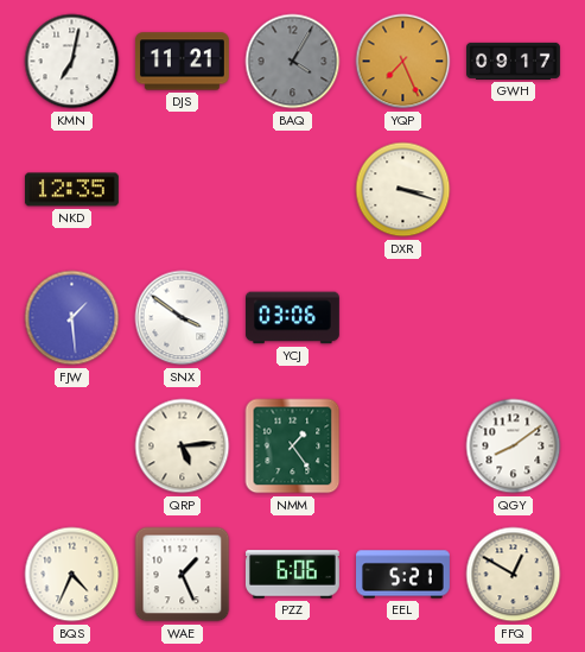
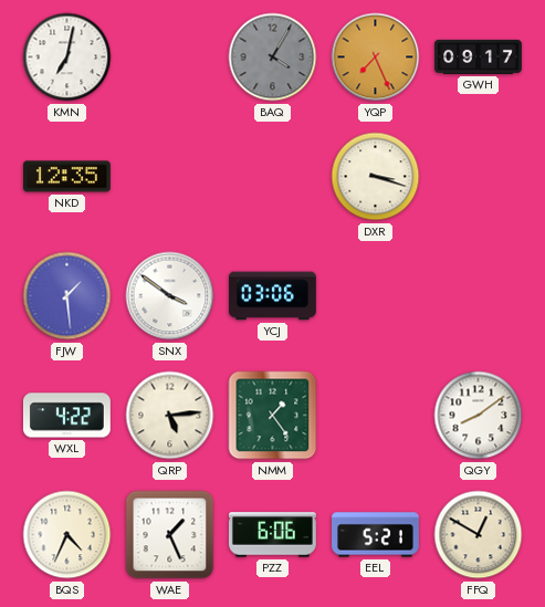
DJS: 11:21 -> none
WXL: none -> 4:22
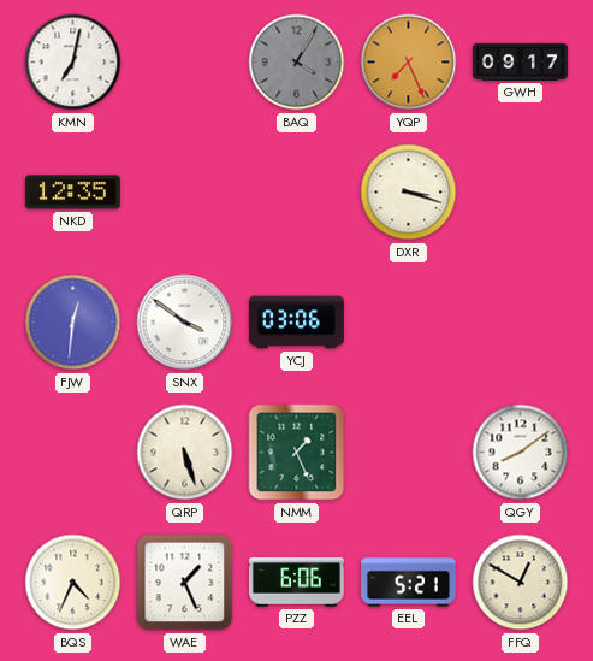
FJW: 1:29 -> 12:31
WXL: 4:22 -> none
QRP: 5:14 -> 5:27
NMM: 1:24 -> 1:26
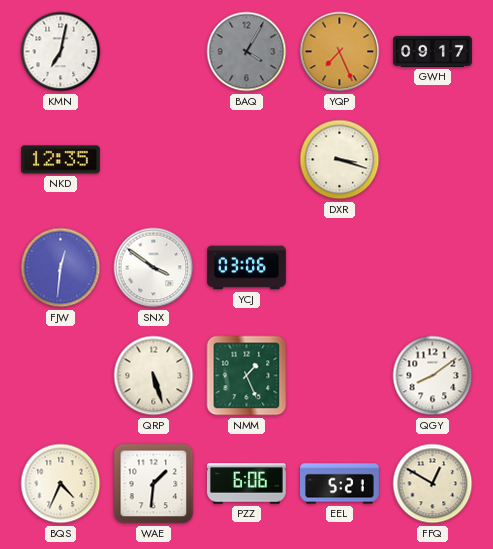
WAE: 1:26 -> 1:31
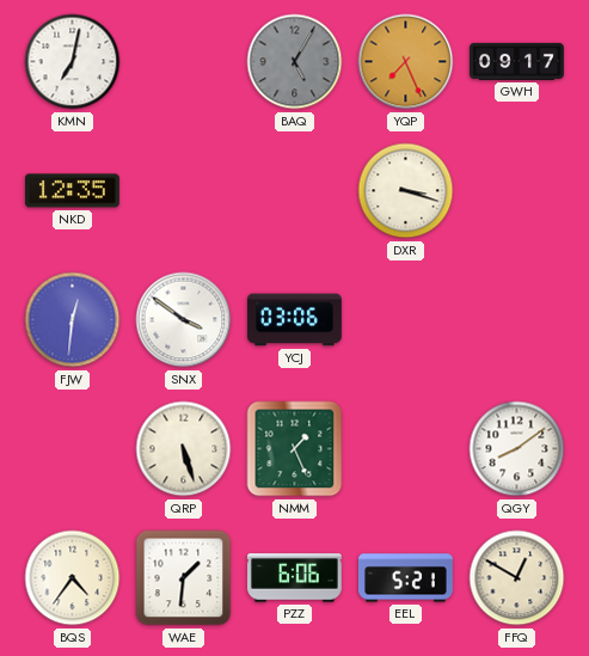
BAQ: 4:05 -> 5:05
BQS: 4:34 -> 4:36
